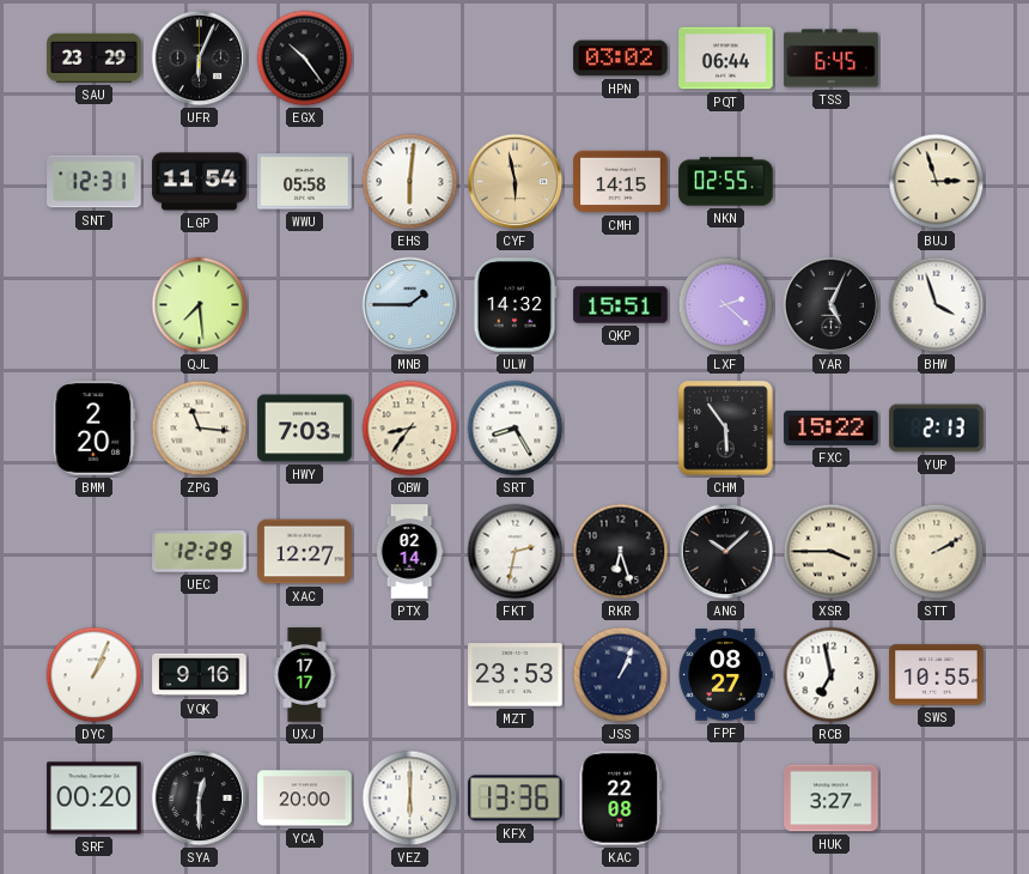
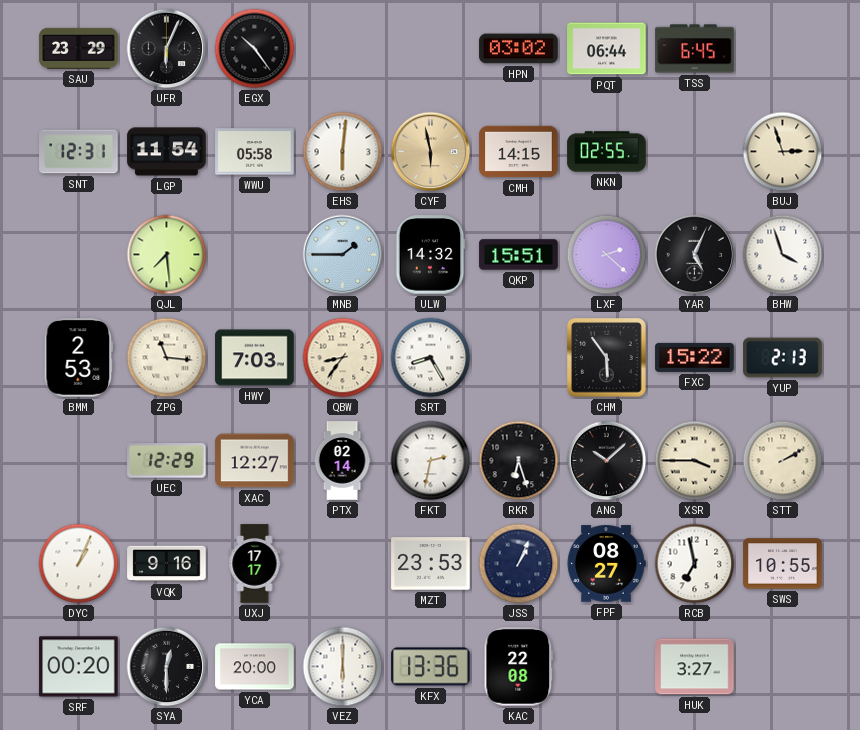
BMM: 2:20 -> 2:53
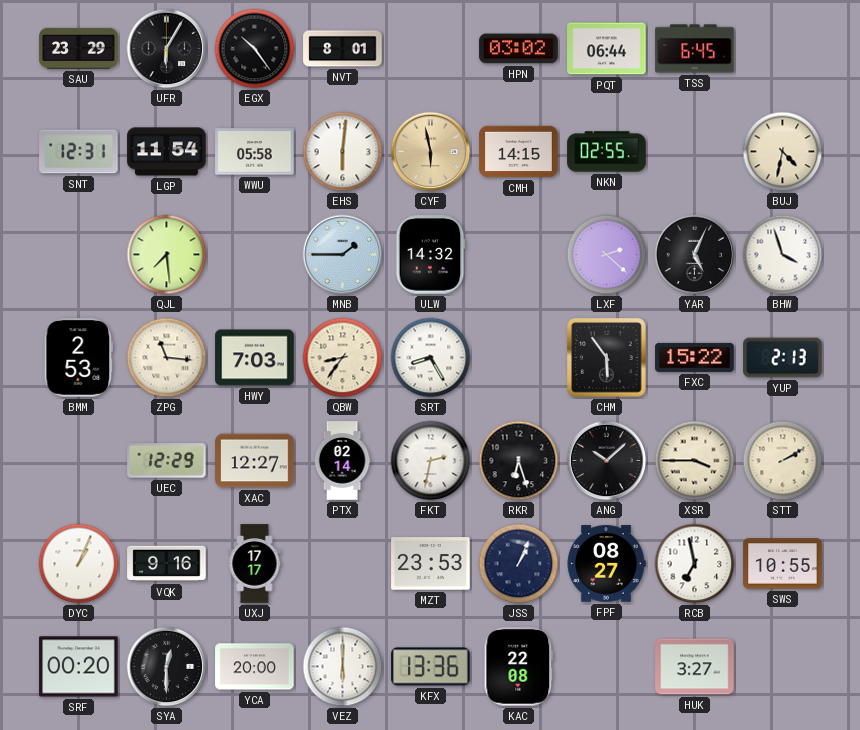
UFR: 6:04 -> 6:05
NVT: none -> 8:01
BUJ: 2:57 -> 4:32
QKP: 15:51 -> none
